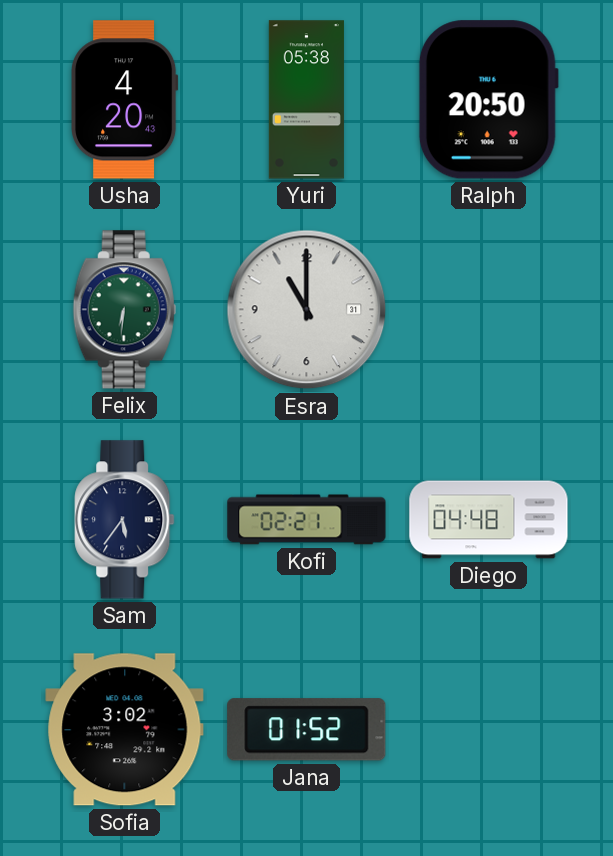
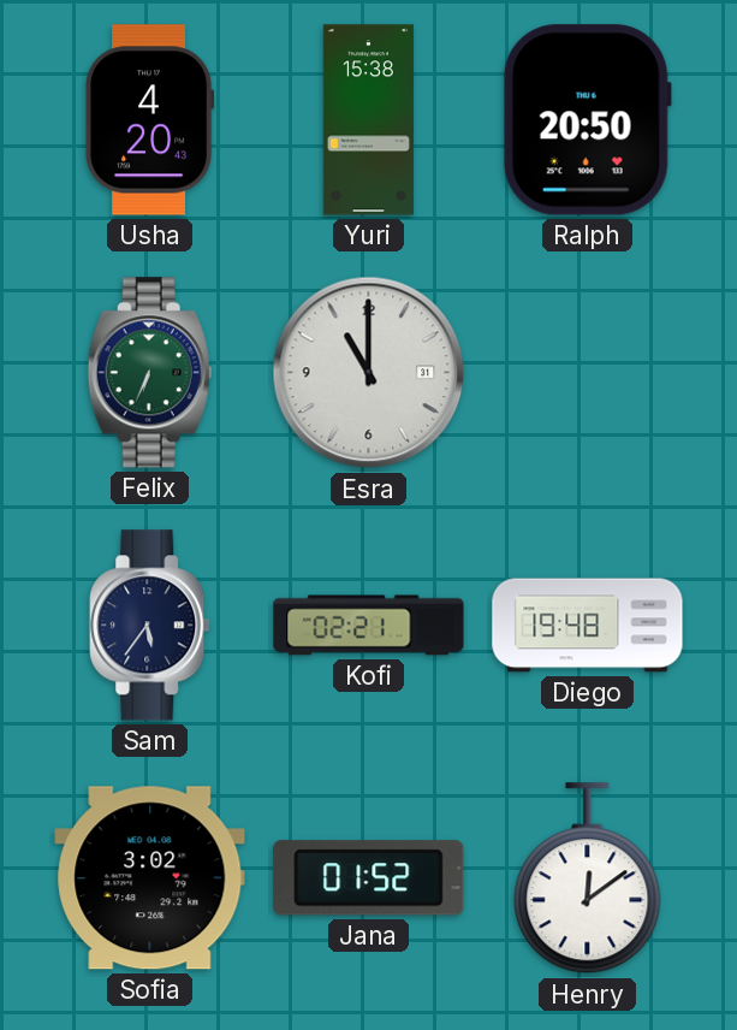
Yuri: 05:38 -> 15:38
Felix: 6:31 -> 6:34
Diego: 04:48 -> 19:48
Henry: none -> 12:09
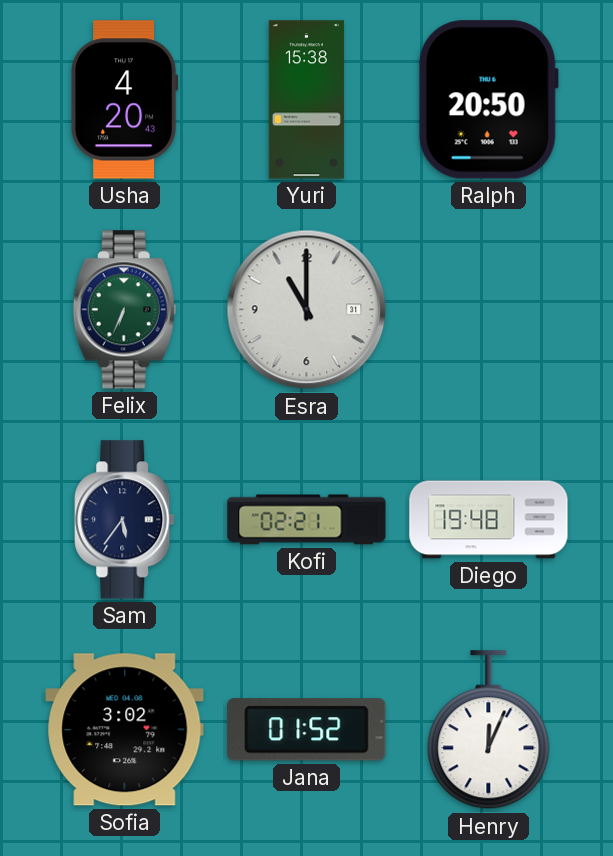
Henry: 12:09 -> 12:04
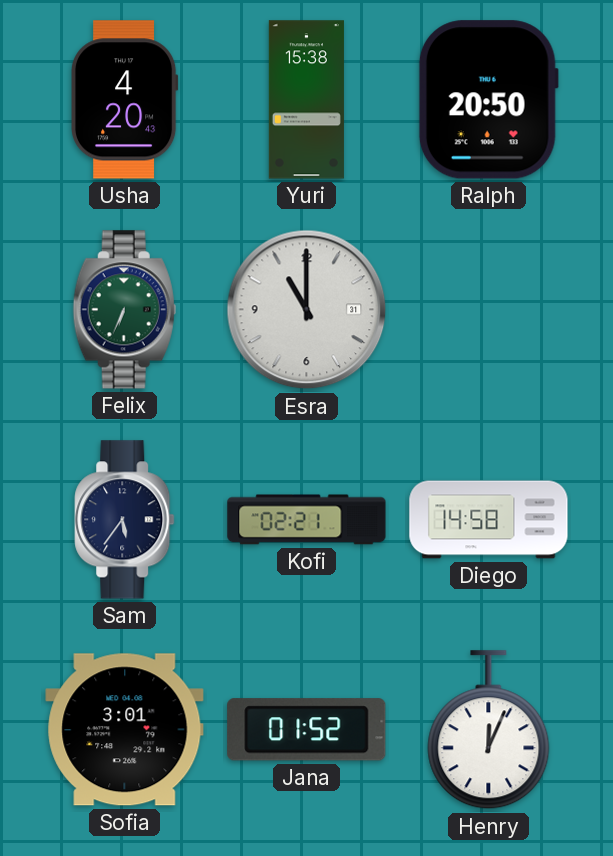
Diego: 19:48 -> 14:58
Sofia: 3:02 -> 3:01
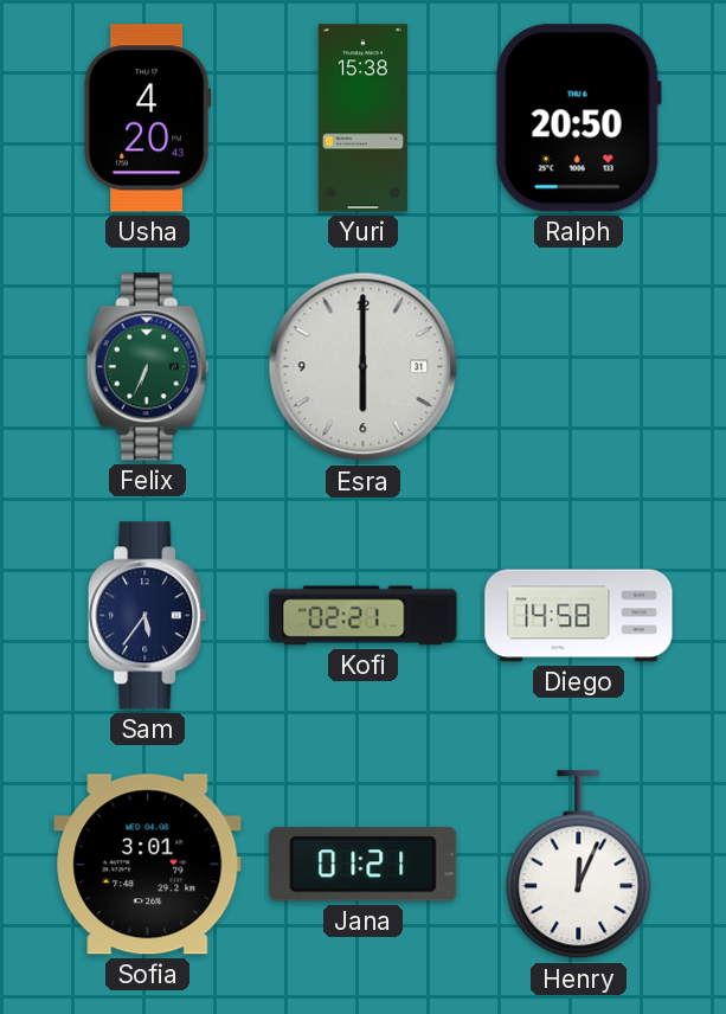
Esra: 11:00 -> 6:00
Jana: 01:52 -> 01:21
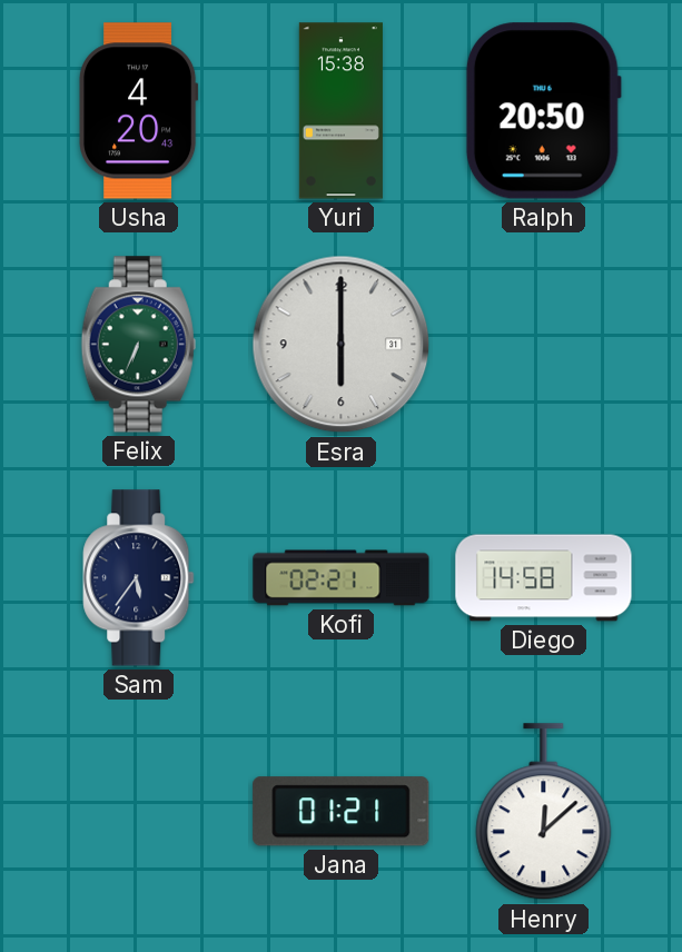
Sofia: 3:01 -> none
Henry: 12:04 -> 12:08
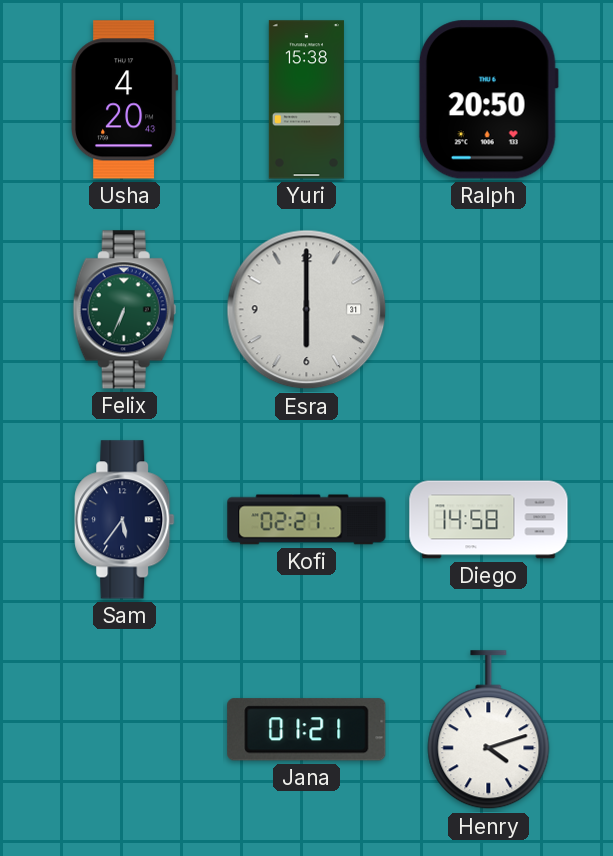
Henry: 12:08 -> 4:12
